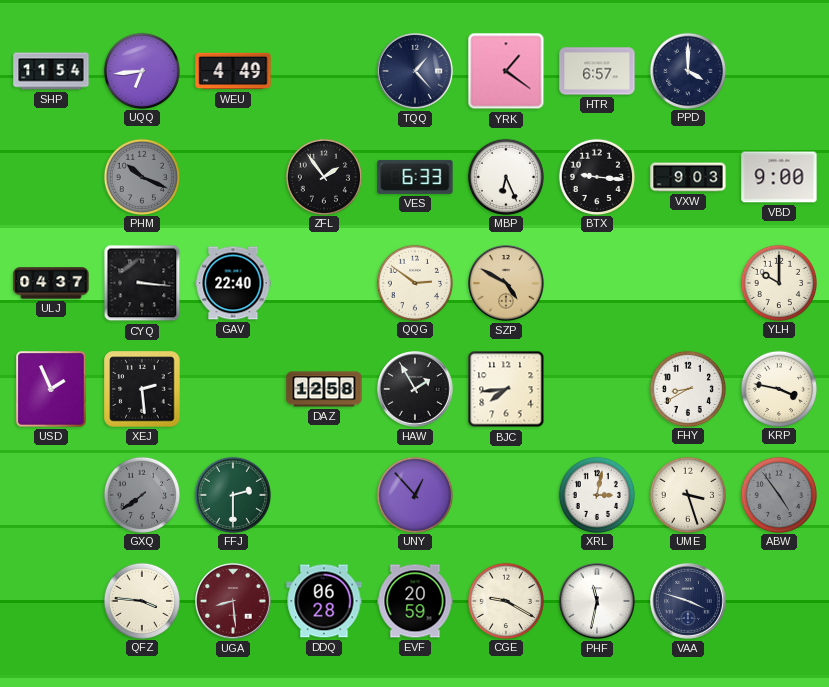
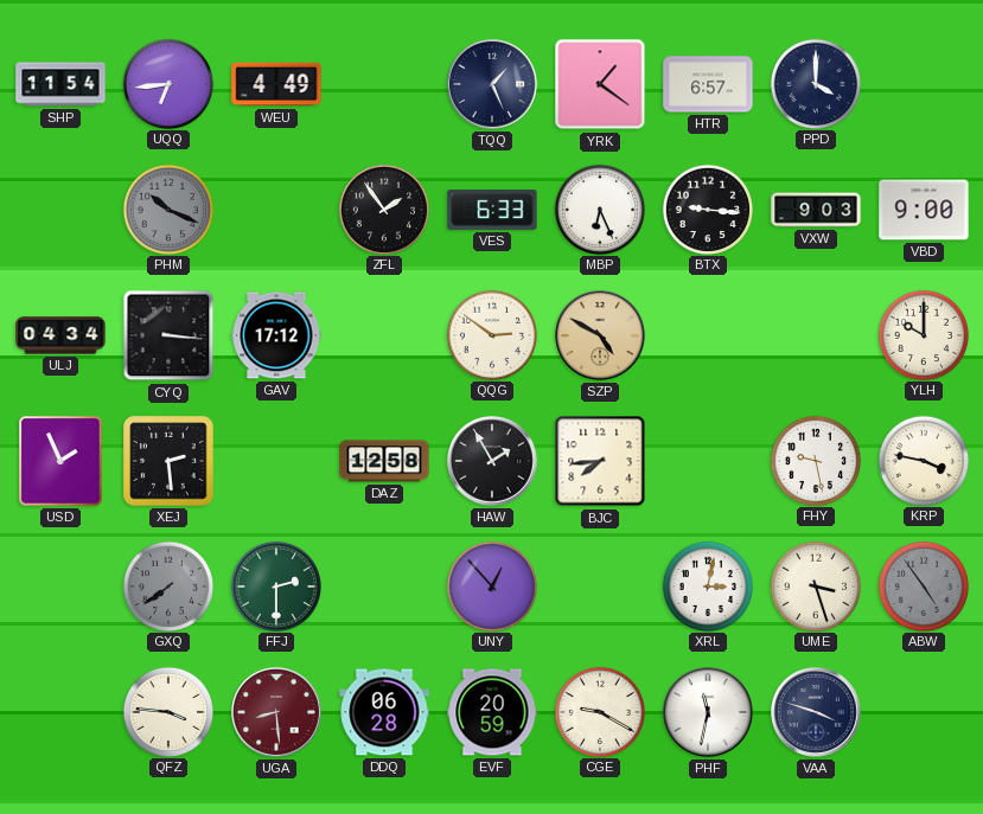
TQQ: 1:23 -> 1:26
ULJ: 04:37 -> 04:34
GAV: 22:40 -> 17:12
FHY: 8:40 -> 9:28
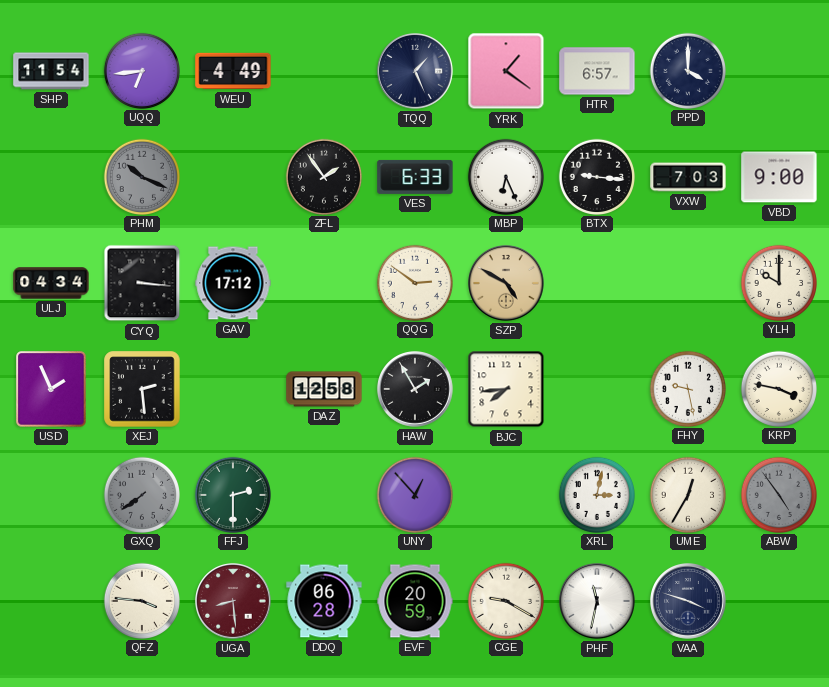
VXW: 9:03 -> 7:03
UME: 3:27 -> 12:35
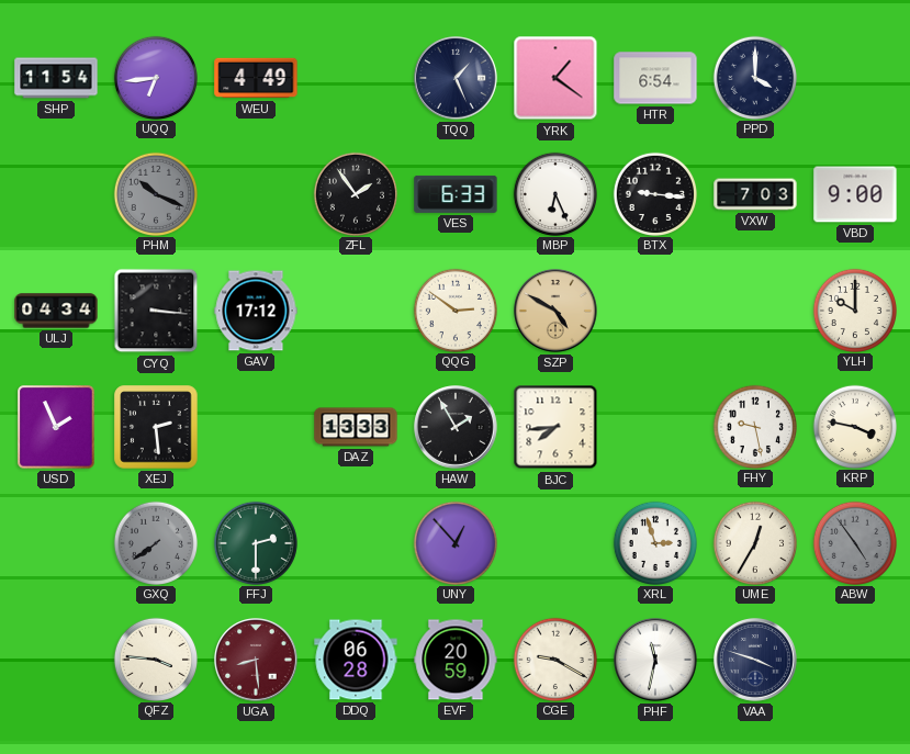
HTR: 6:57 -> 6:54
DAZ: 12:58 -> 13:33
XRL: 3:02 -> 2:57
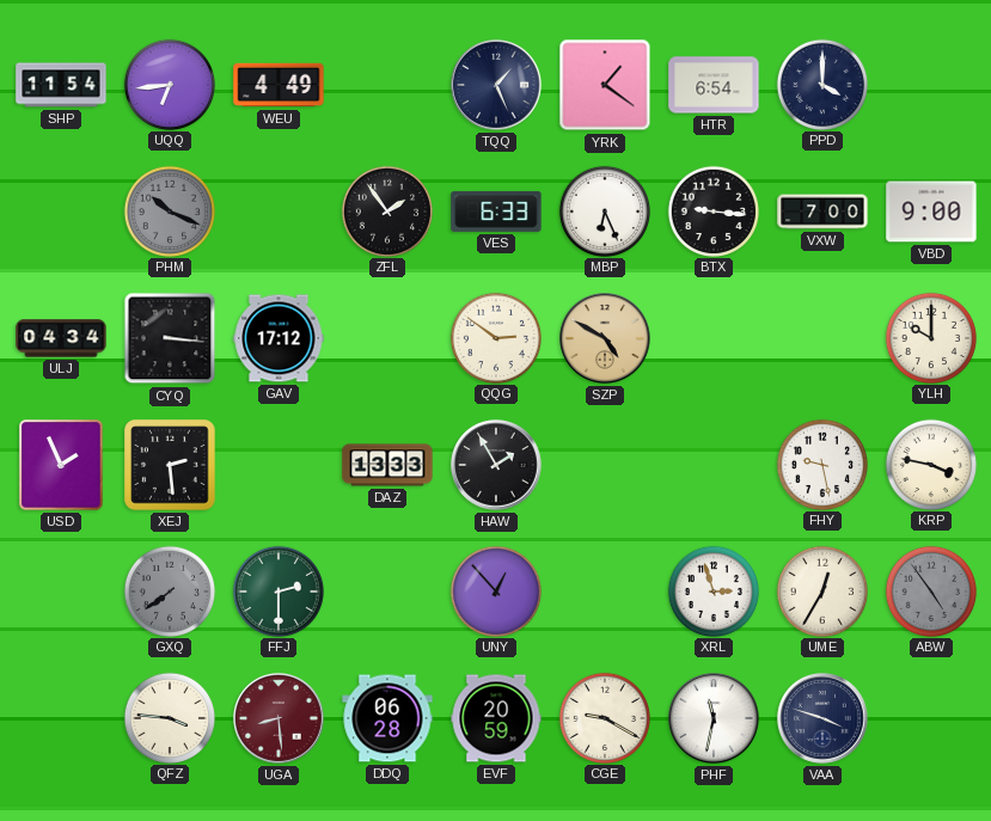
VXW: 7:03 -> 7:00
BJC: 7:44 -> none
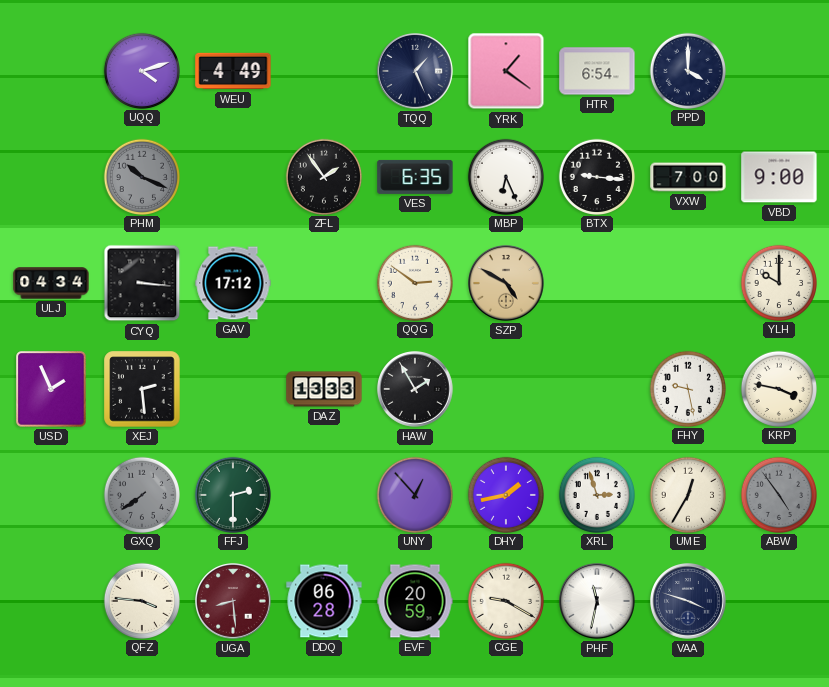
SHP: 11:54 -> none
UQQ: 6:44 -> 4:12
VES: 6:33 -> 6:35
DHY: none -> 1:43
